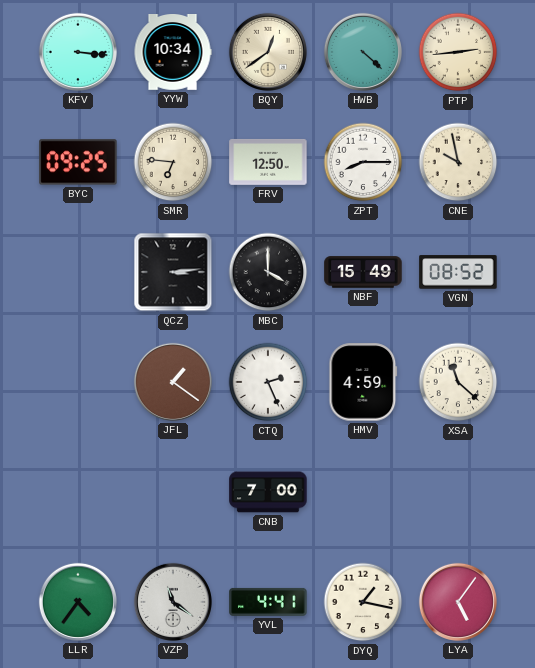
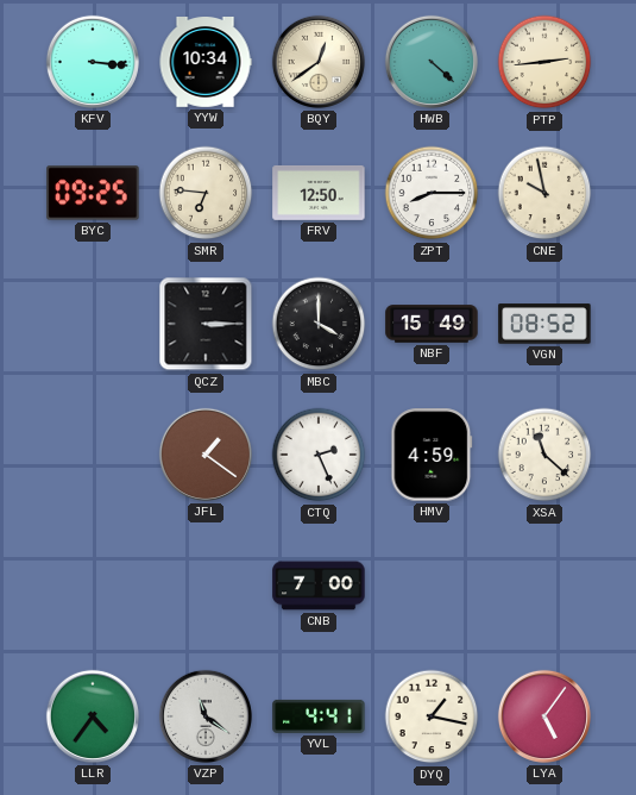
QCZ: 3:14 -> 3:15
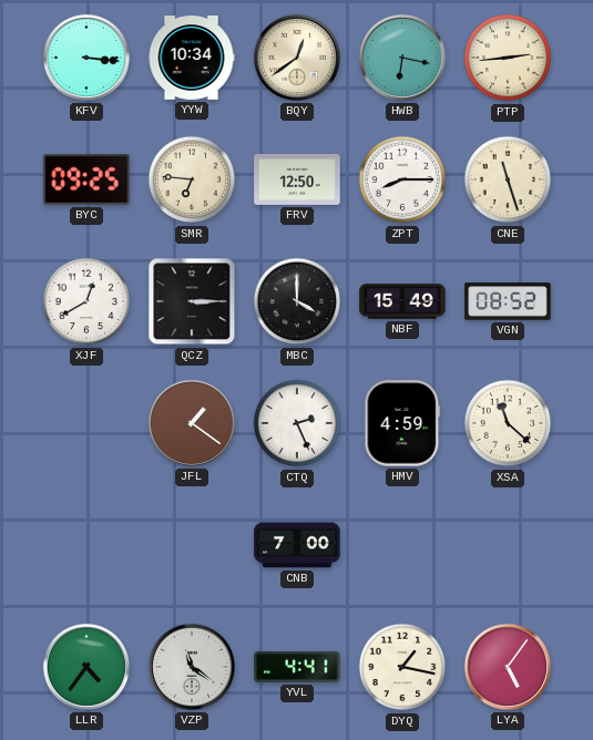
HWB: 4:22 -> 6:17
CNE: 9:58 -> 11:27
XJF: none -> 12:40
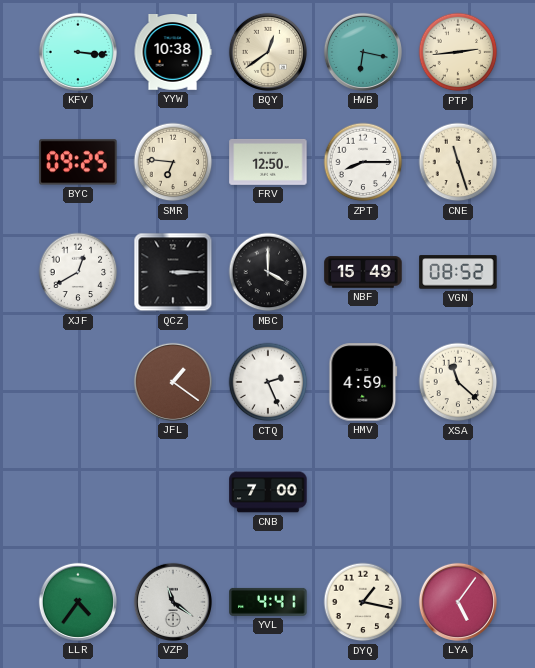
YYW: 10:34 -> 10:38
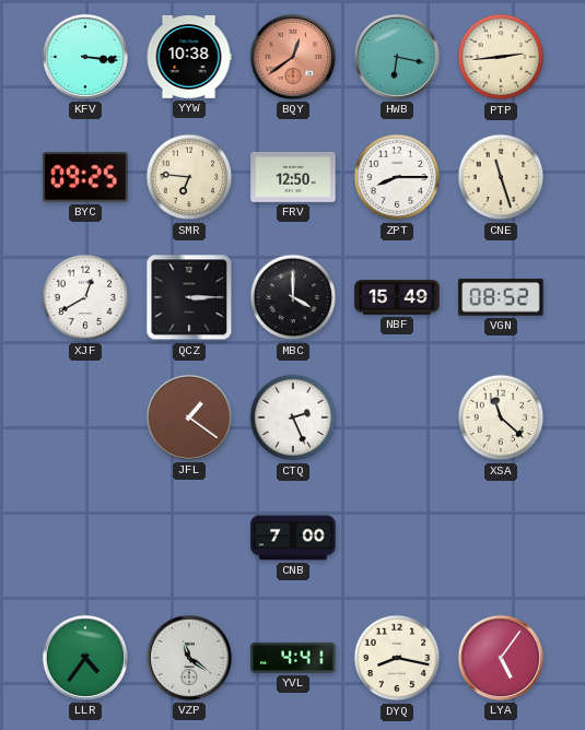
BQY dial: cream -> salmon
HMV: 4:59 -> none
DYQ: 1:17 -> 8:17
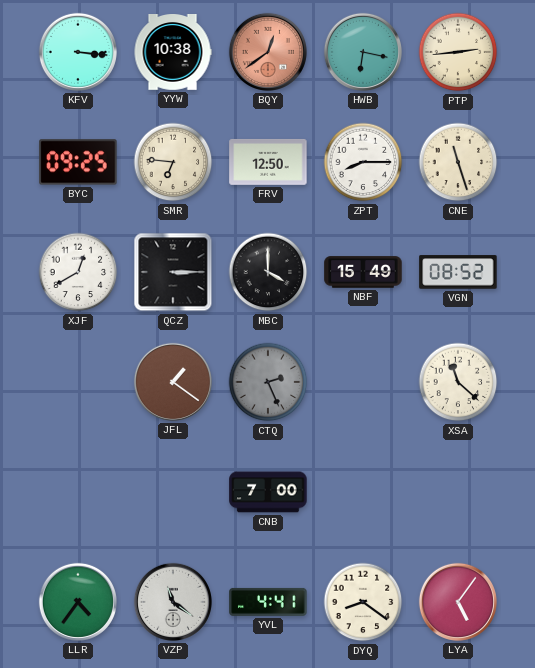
CTQ dial: white -> grey
DYQ: 8:17 -> 8:21
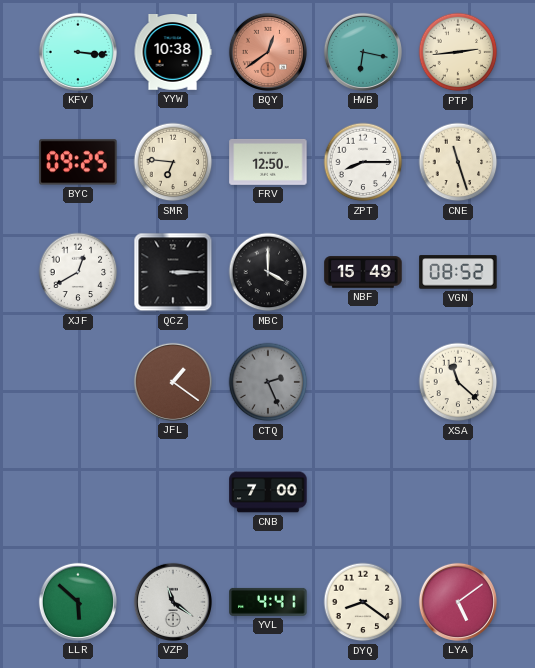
LLR: 4:36 -> 5:52
LYA: 5:06 -> 5:09
